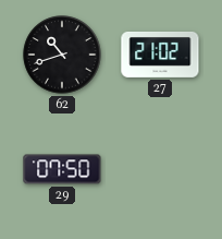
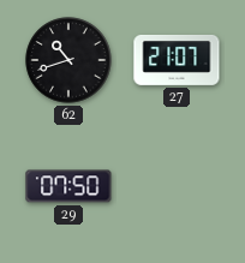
27: 21:02 -> 21:07
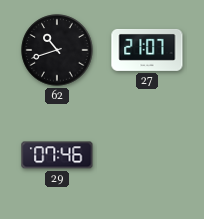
29: 07:50 -> 07:46
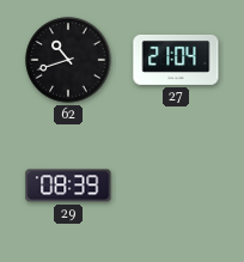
27: 21:07 -> 21:04
29: 07:46 -> 08:39
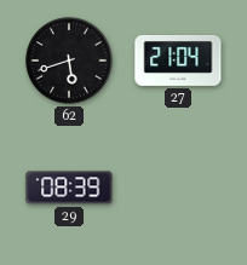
62: 10:42 -> 5:42
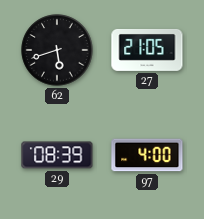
27: 21:04 -> 21:05
97: none -> 4:00
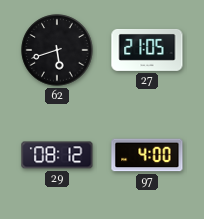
29: 08:39 -> 08:12
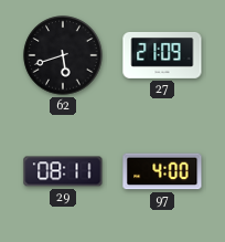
27: 21:05 -> 21:09
29: 08:12 -> 08:11
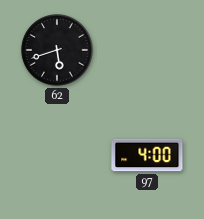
27: 21:09 -> none
29: 08:11 -> none
